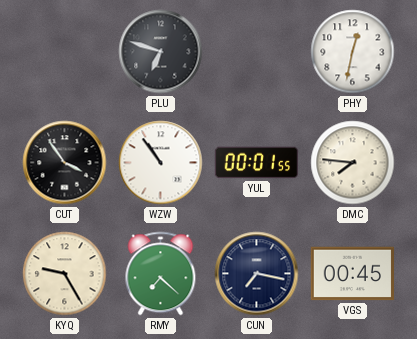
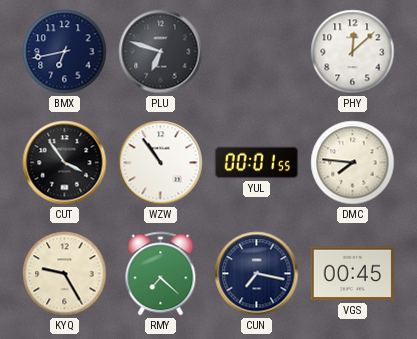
BMX: none -> 6:43
PHY: 12:32 -> 12:08
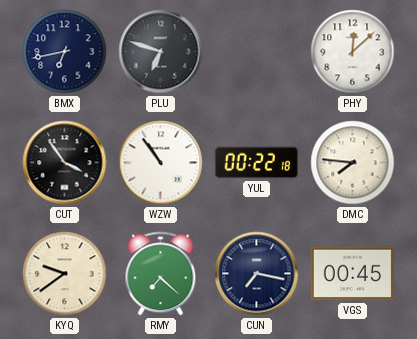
YUL: 00:01 -> 00:22
KYQ: 9:25 -> 9:39
